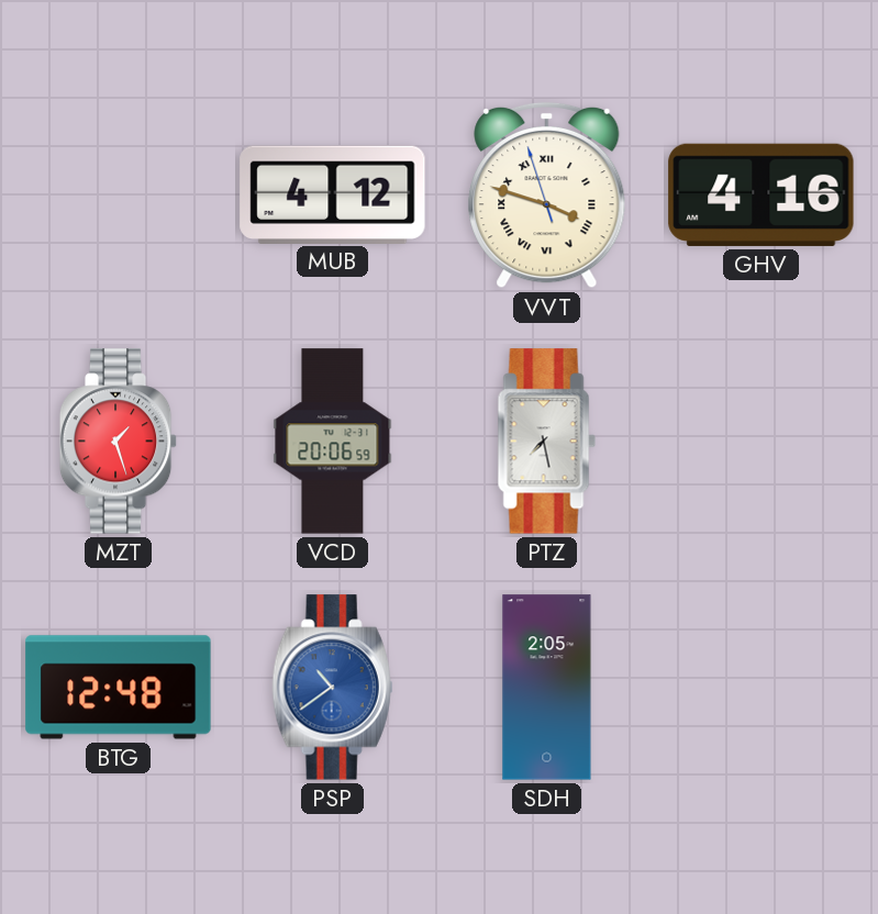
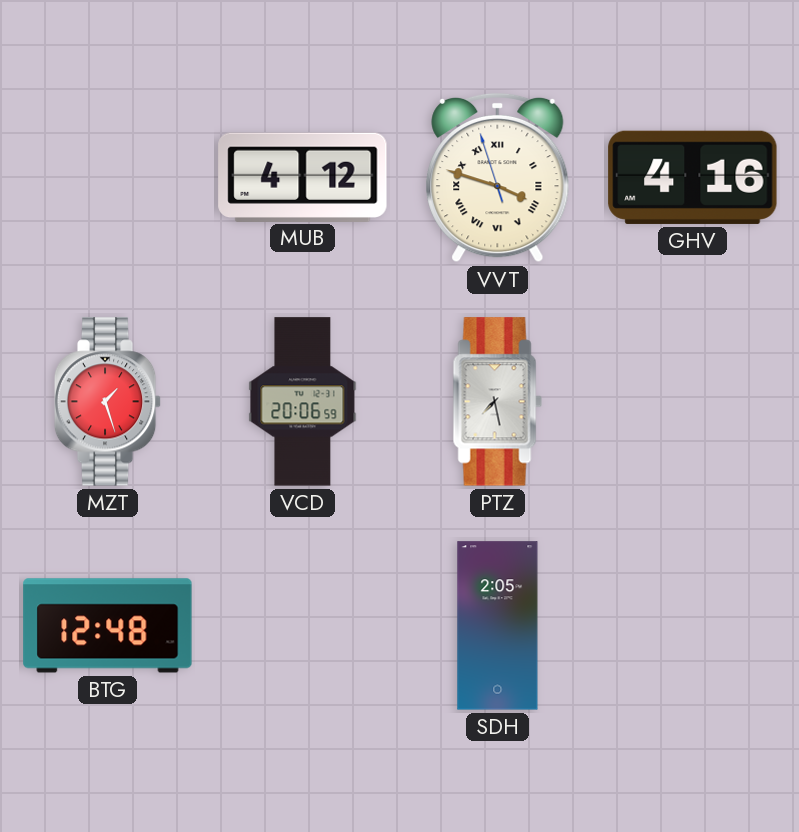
PSP: 10:39 -> none
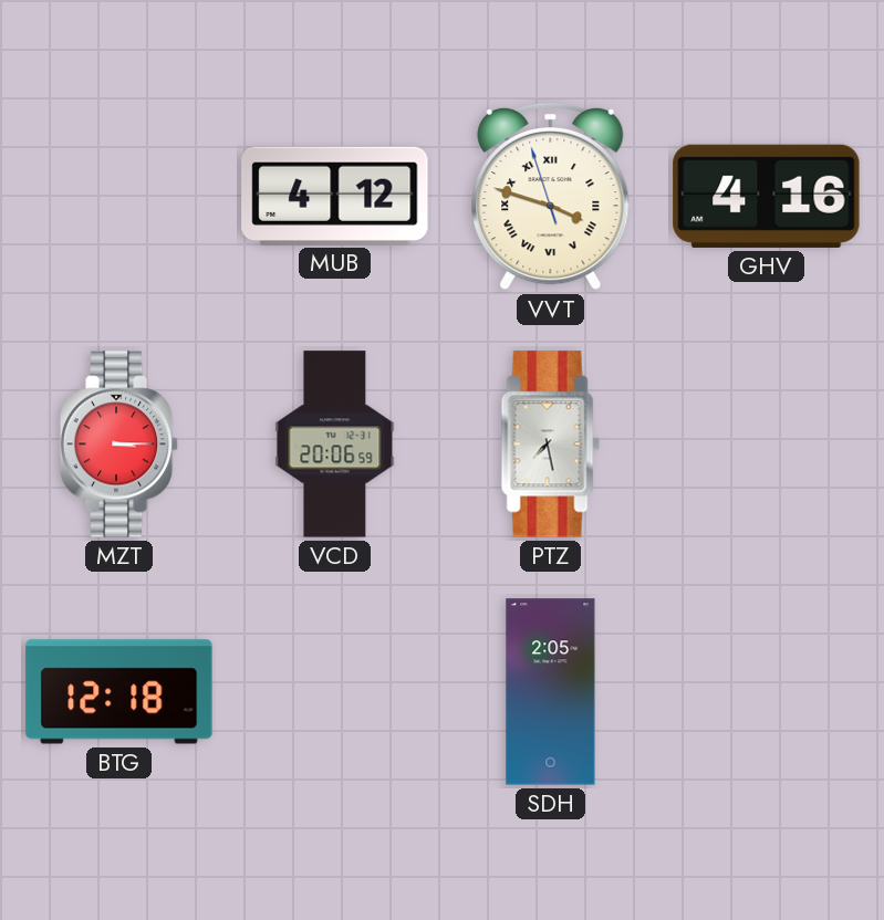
MZT: 1:27 -> 3:15
BTG: 12:48 -> 12:18
